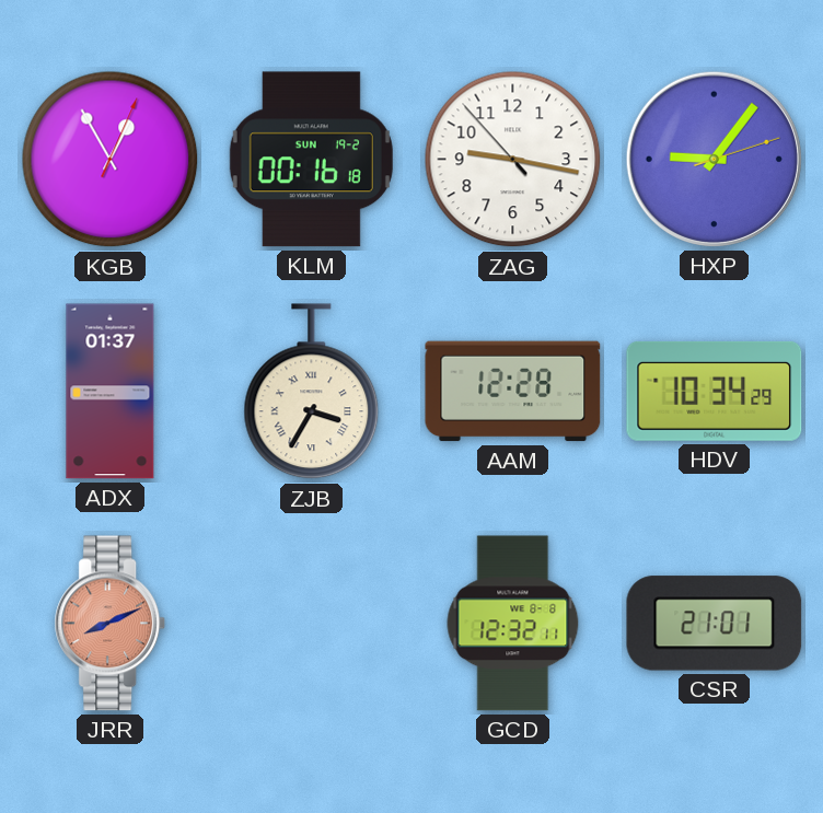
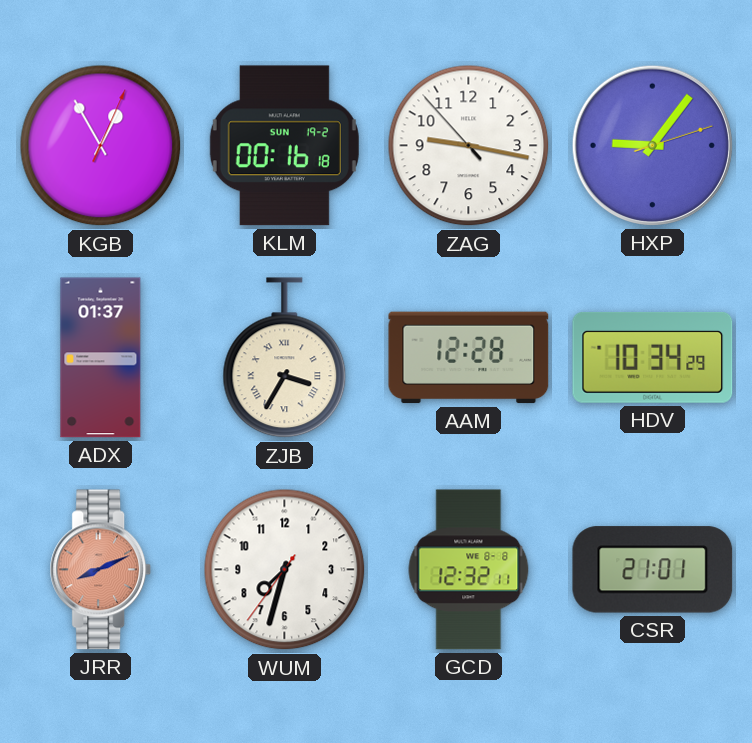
WUM: none -> 7:32
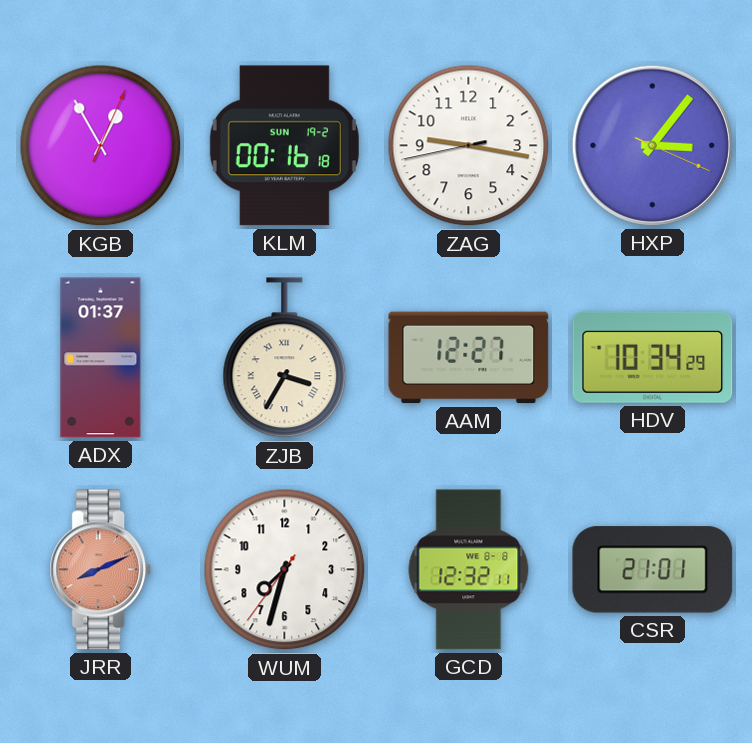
ZAG: 9:16:53 -> 9:16:43
HXP: 9:06 -> 3:06
AAM: 12:28 -> 12:27
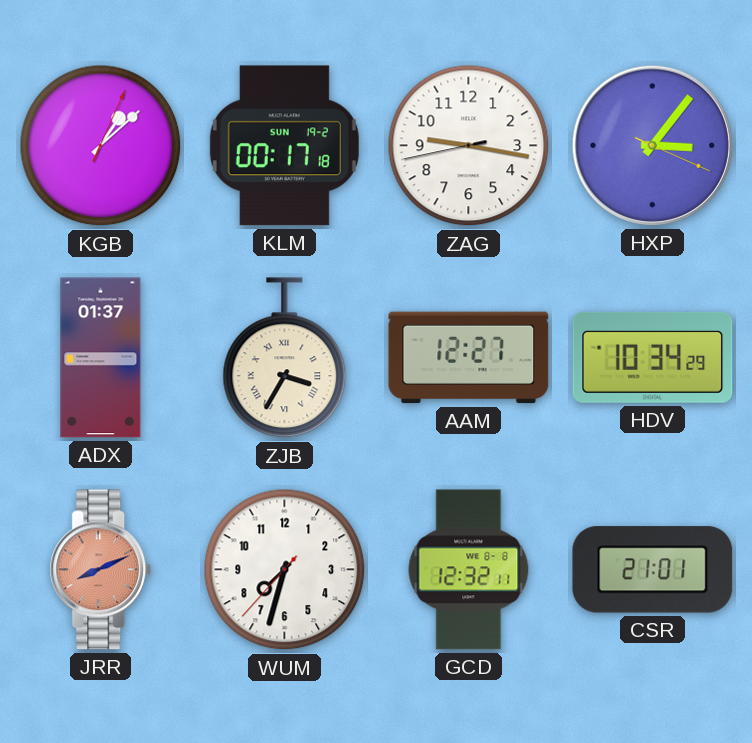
KGB: 12:55 -> 1:08
KLM: 00:16 -> 00:17
WUM: 7:32:36 -> 7:32:37
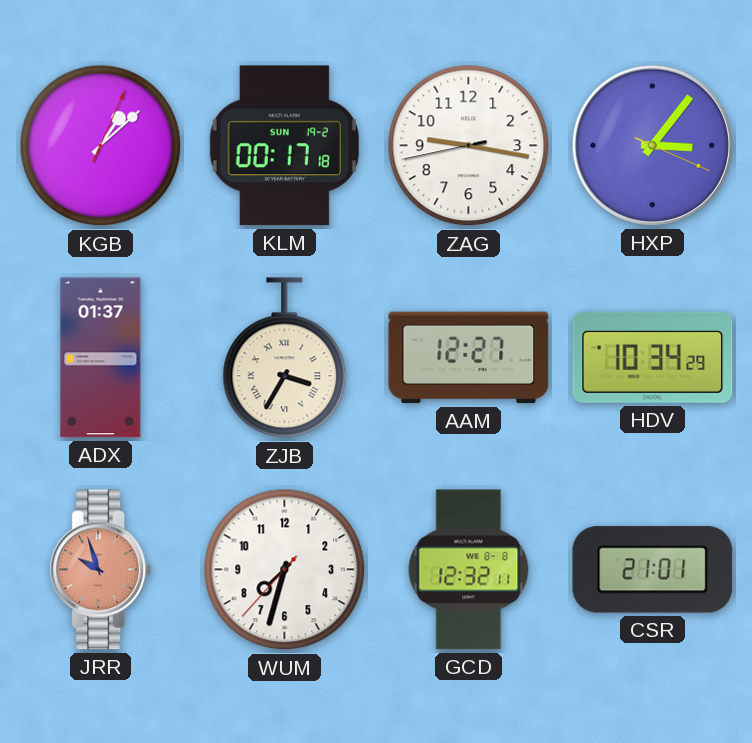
JRR: 8:11 -> 9:57
